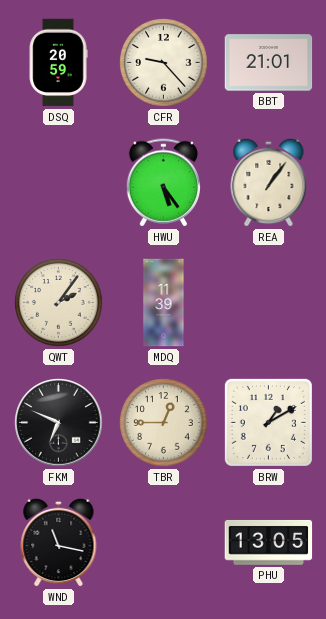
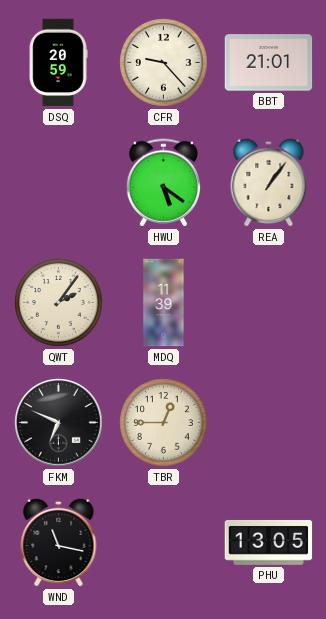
HWU: 5:24 -> 5:21
BRW: 1:10 -> none
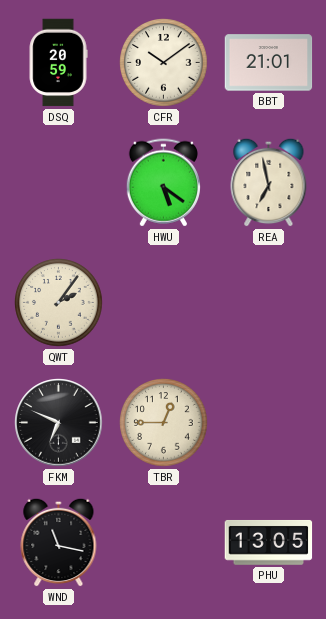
CFR: 9:23 -> 10:09
REA: 1:06 -> 6:58
MDQ: 11:39 -> none
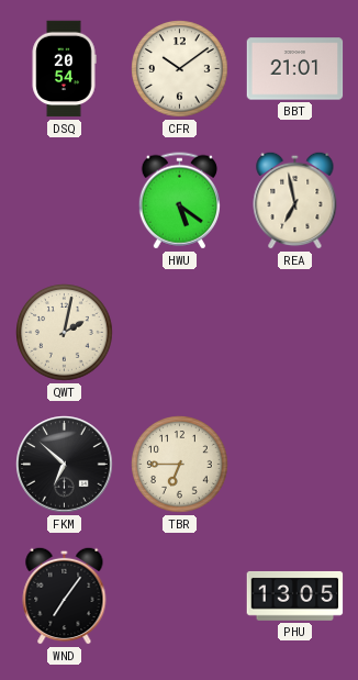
DSQ: 20:59 -> 20:54
QWT: 2:06 -> 2:02
FKM: 6:49 -> 6:52
TBR: 12:45 -> 6:45
WND: 11:17 -> 7:06
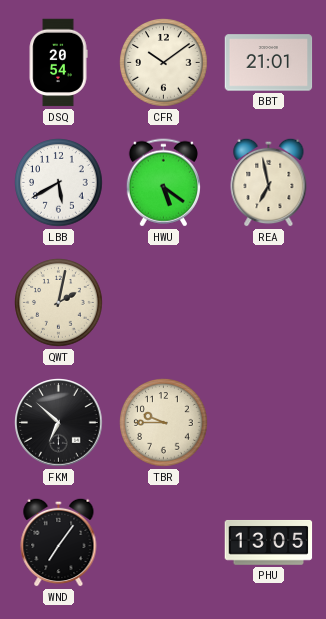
LBB: none -> 5:40
TBR: 6:45 -> 9:45
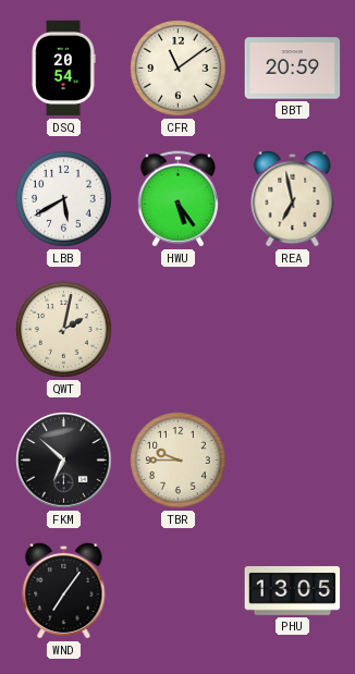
CFR: 10:09 -> 11:09
BBT: 21:01 -> 20:59
HWU: 5:21 -> 5:24
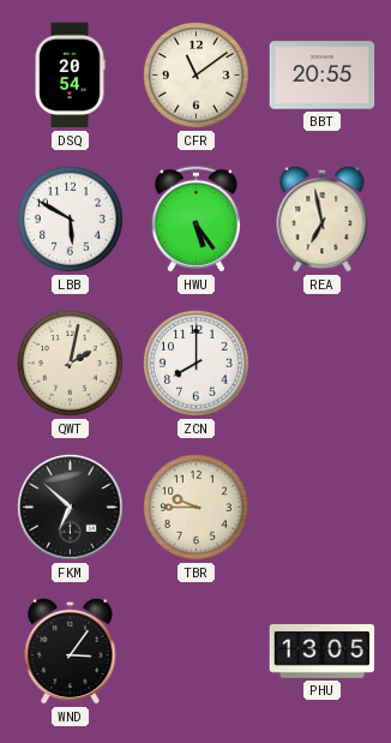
BBT: 20:59 -> 20:55
LBB: 5:40 -> 5:50
ZCN: none -> 8:00
WND: 7:06 -> 3:06
